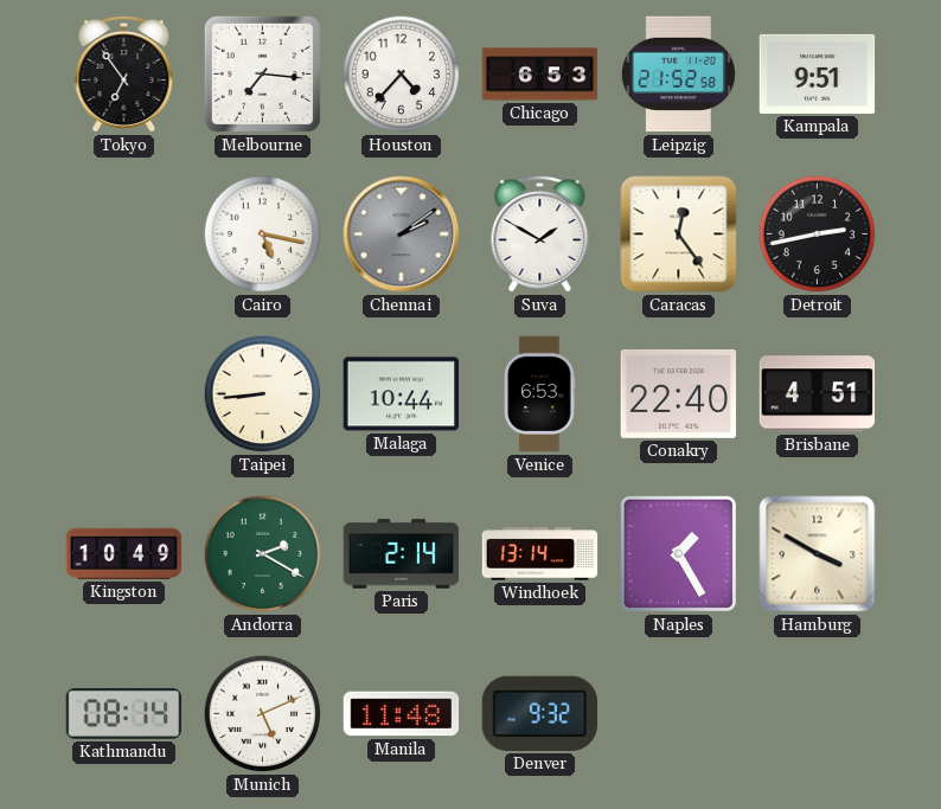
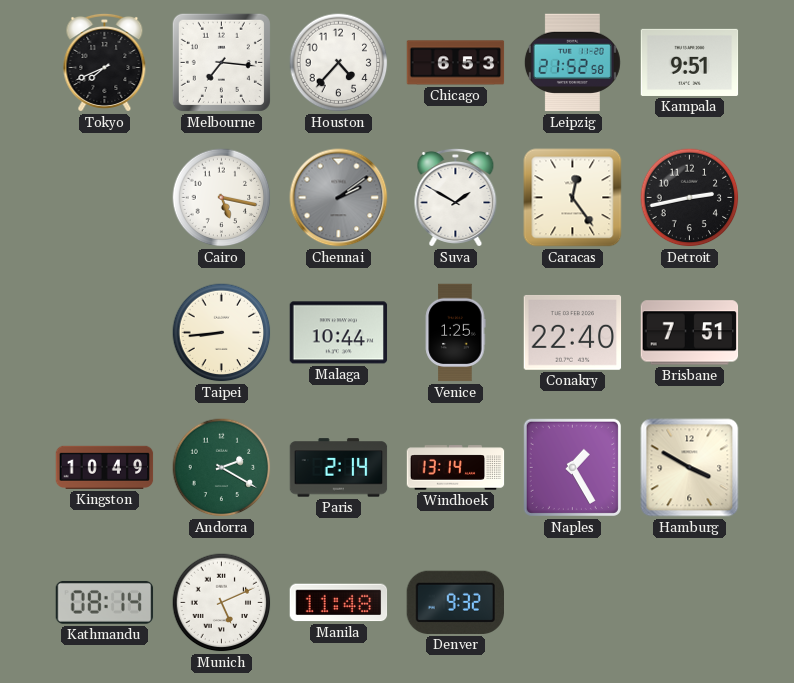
Tokyo: 6:54 -> 7:41
Venice: 6:53 -> 1:25
Brisbane: 4:51 -> 7:51
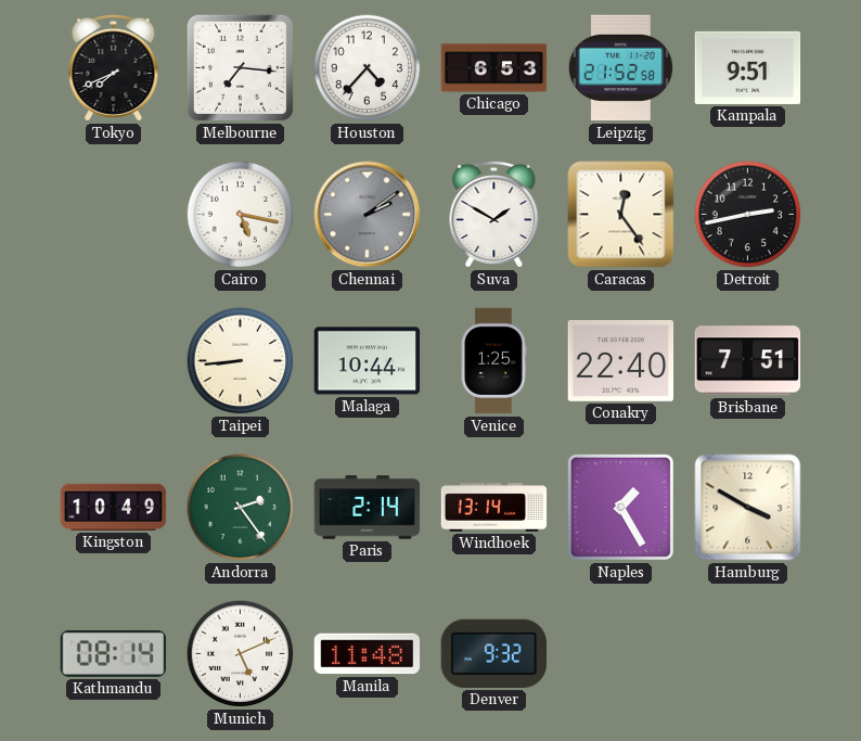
Andorra: 2:20 -> 2:24
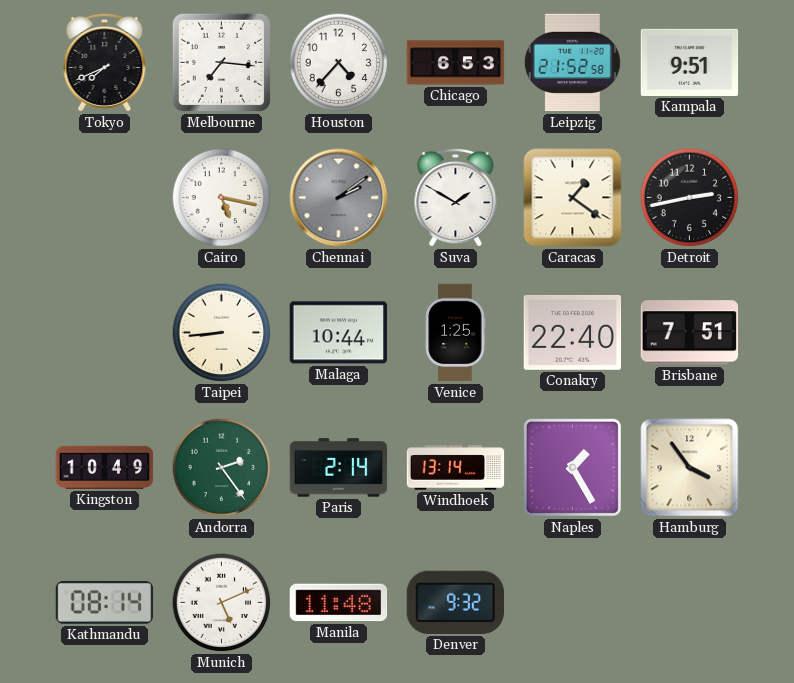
Caracas: 12:24 -> 1:21
Hamburg: 3:50 -> 3:54
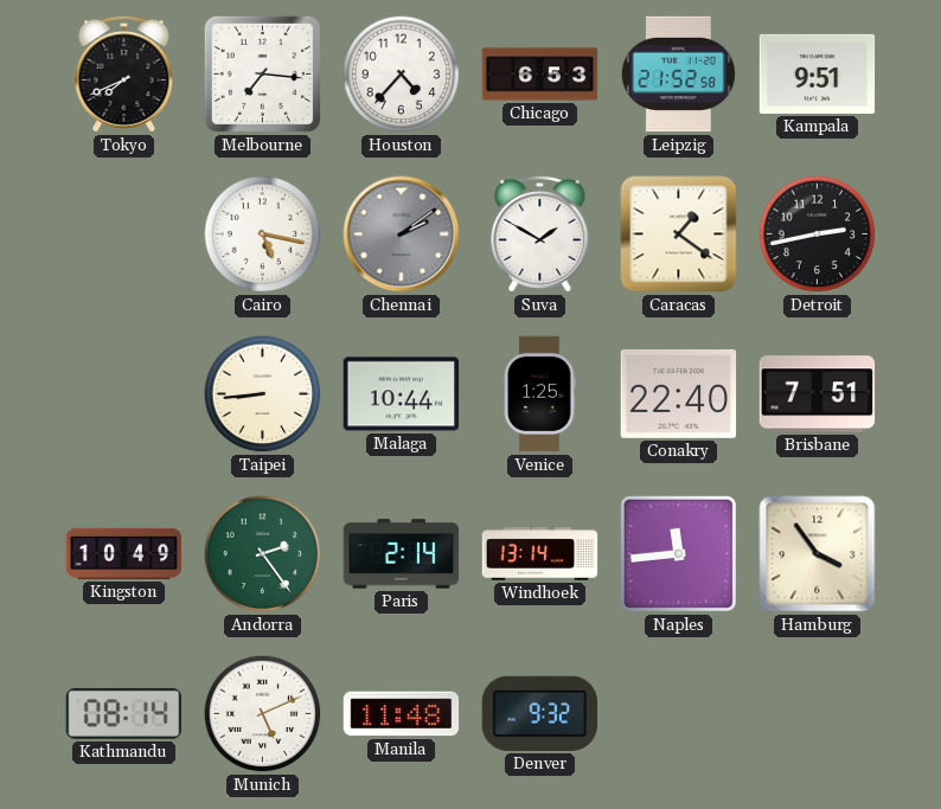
Naples: 1:25 -> 11:44
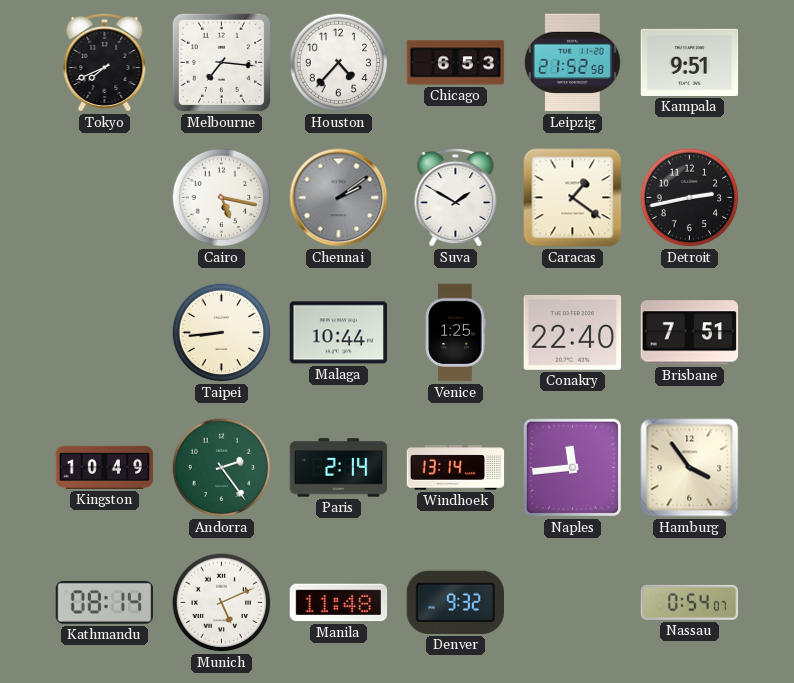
Nassau: none -> 0:54
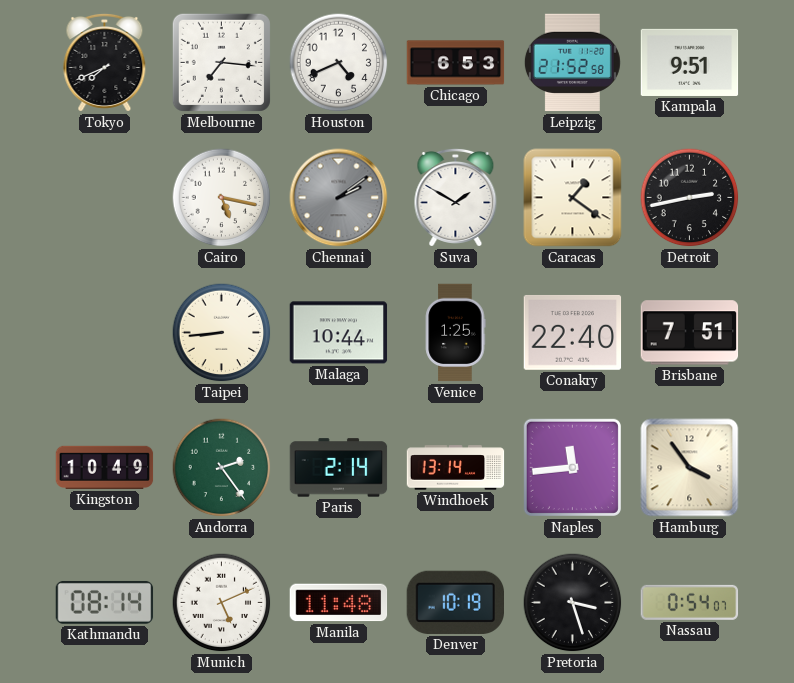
Houston: 4:37 -> 4:41
Denver: 9:32 -> 10:19
Pretoria: none -> 3:27
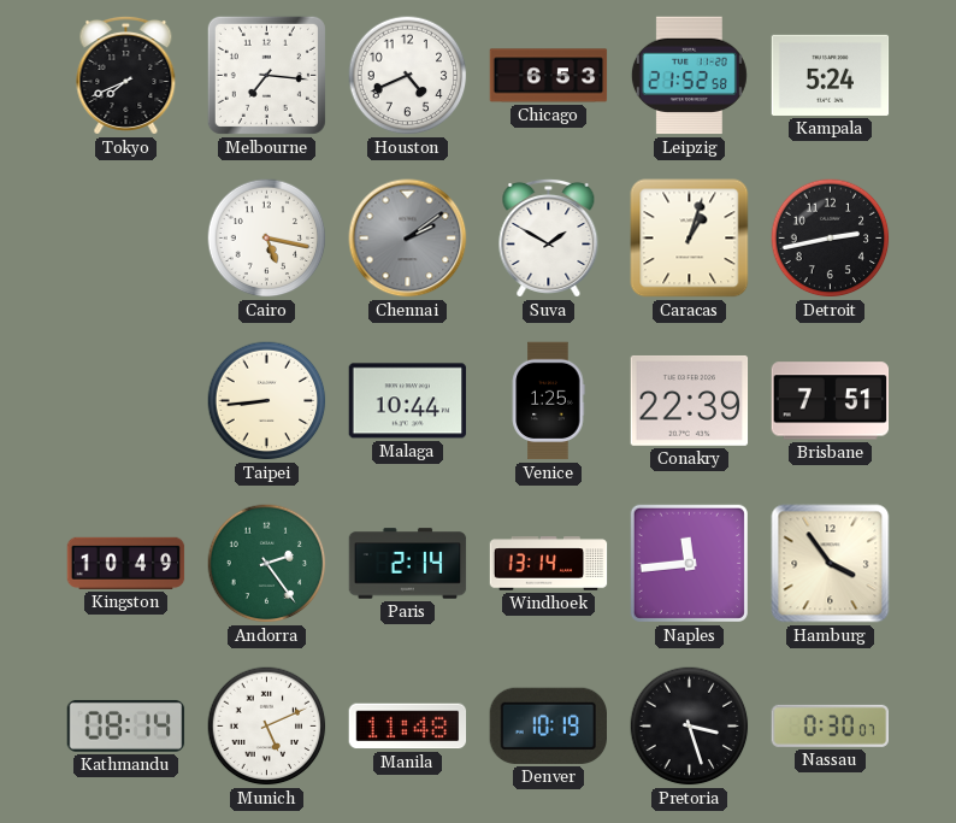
Kampala: 9:51 -> 5:24
Caracas: 1:21 -> 1:03
Conakry: 22:40 -> 22:39
Nassau: 0:54 -> 0:30
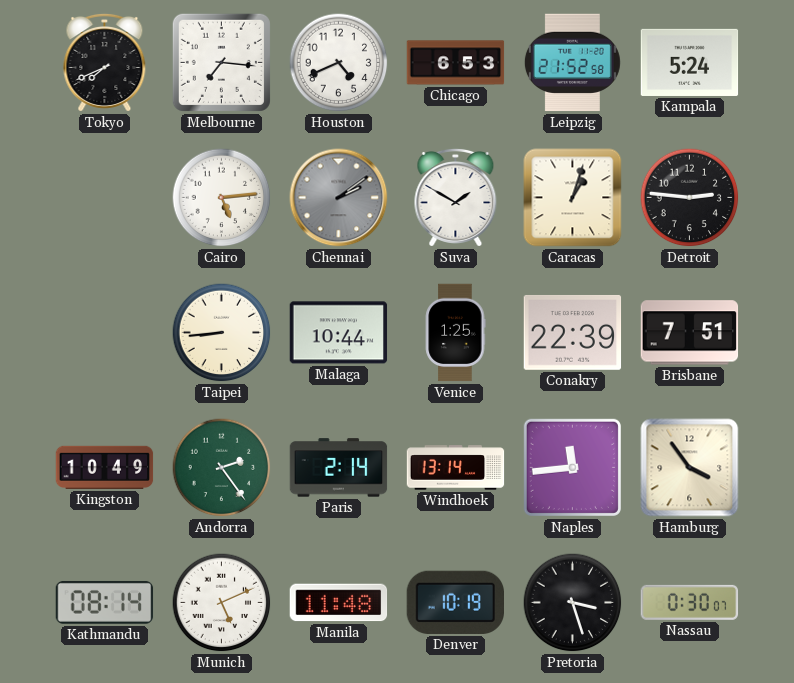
Cairo: 5:17 -> 5:14
Detroit: 2:43 -> 2:46
